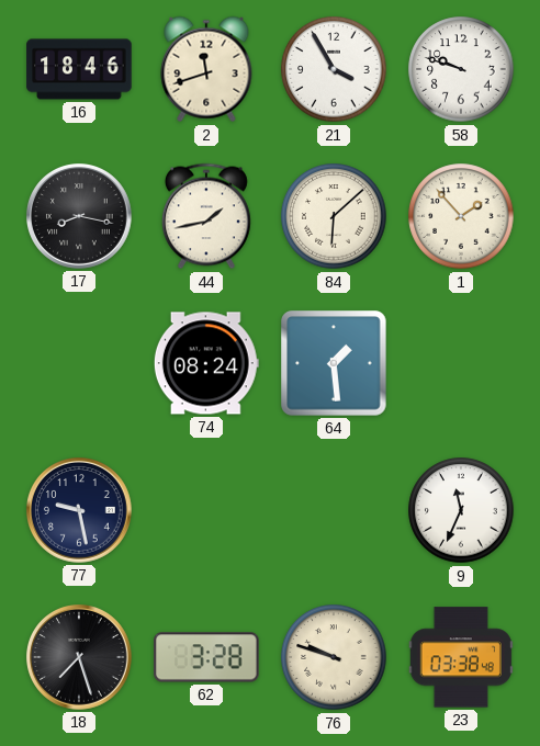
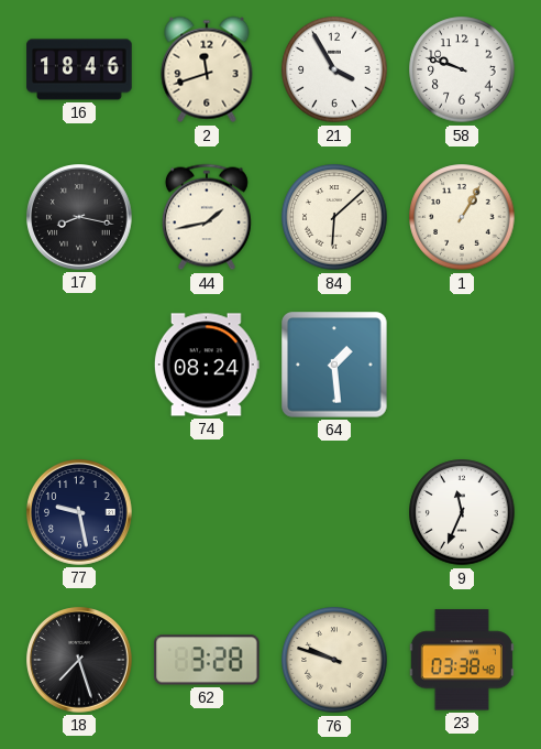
1: 1:53 -> 1:05
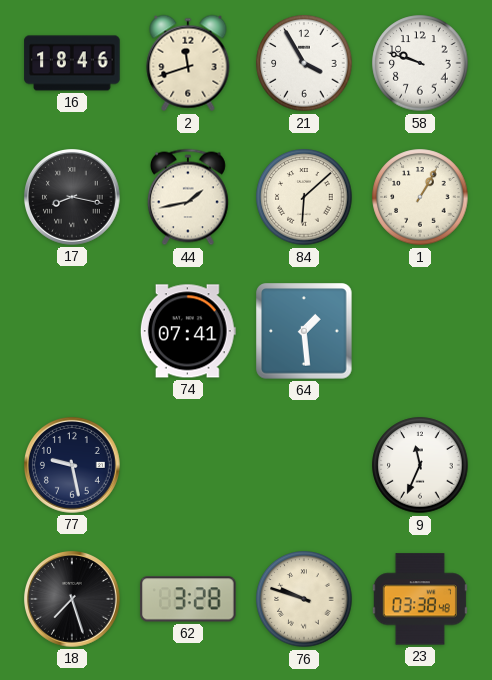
74: 08:24 -> 07:41
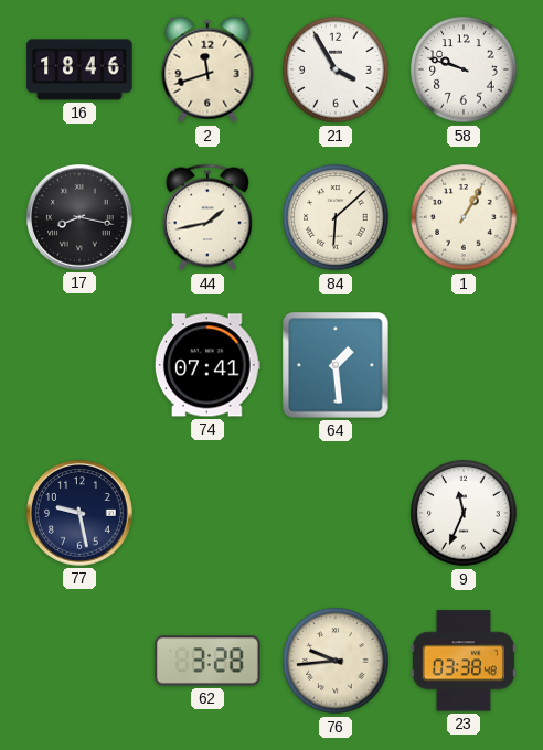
18: 7:27 -> none
76: 9:48 -> 9:44
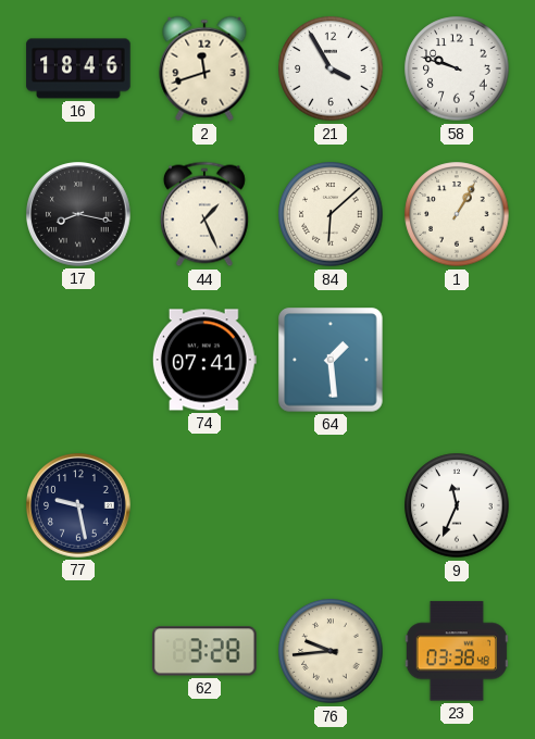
44: 1:43 -> 1:26
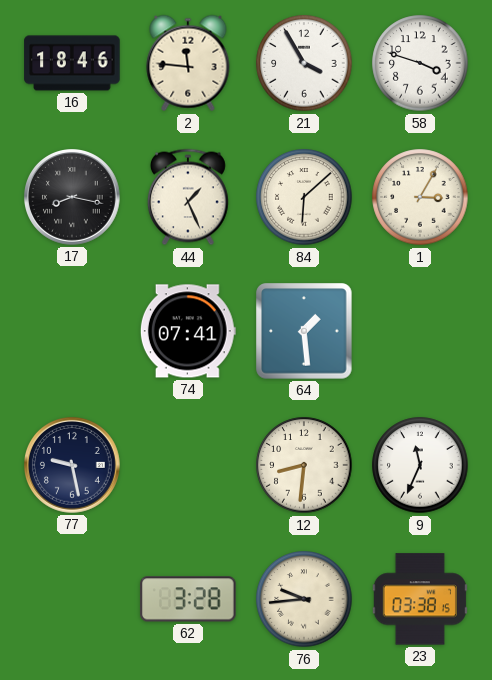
2: 11:42 -> 11:46
58: 9:48 -> 3:48
1: 1:05 -> 3:05
12: none -> 8:31
23: 03:38:48 -> 03:38:15
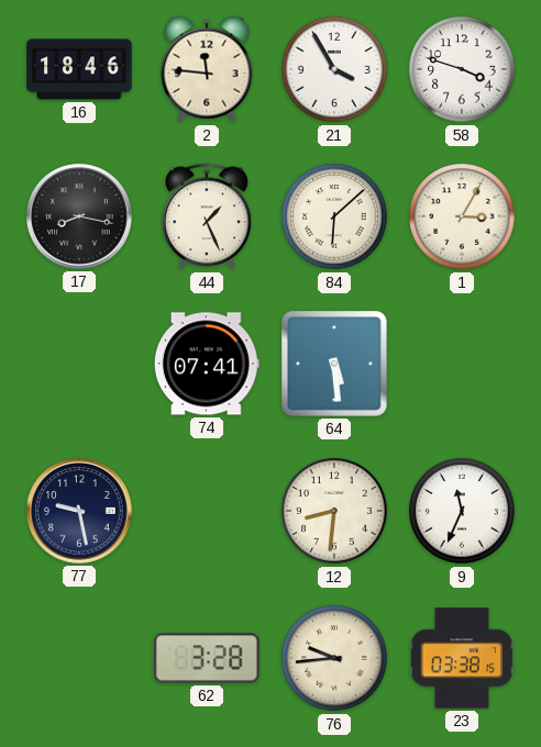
64: 1:29 -> 5:29
